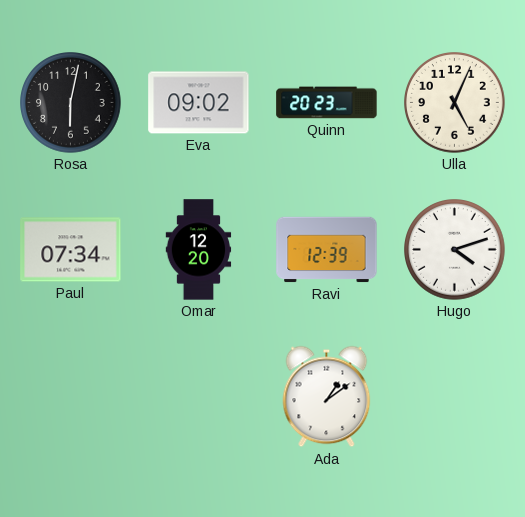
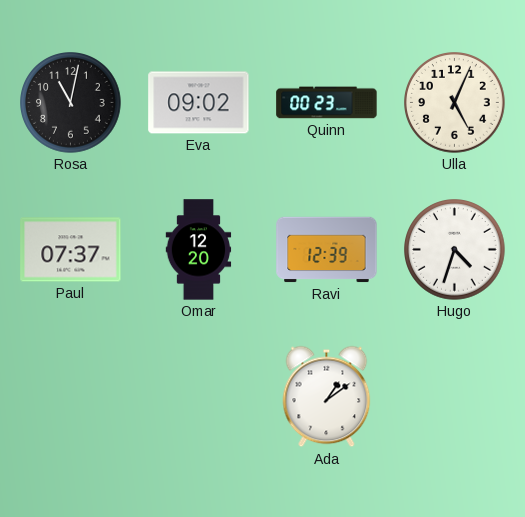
Rosa: 6:02 -> 11:02
Quinn: 20:23 -> 00:23
Paul: 07:34 -> 07:37
Hugo: 4:12 -> 4:33
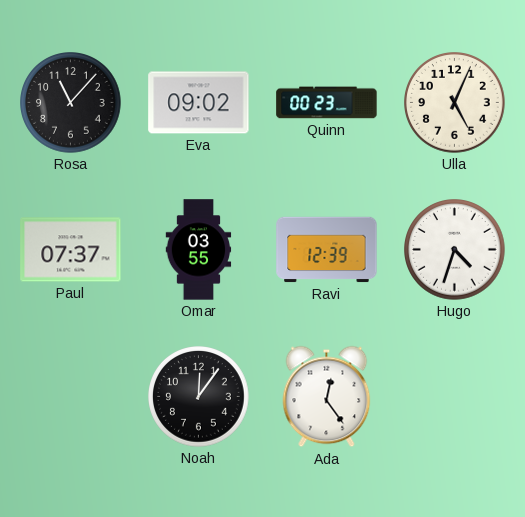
Rosa: 11:02 -> 11:07
Omar: 12:20 -> 03:55
Noah: none -> 12:06
Ada: 1:09 -> 12:24
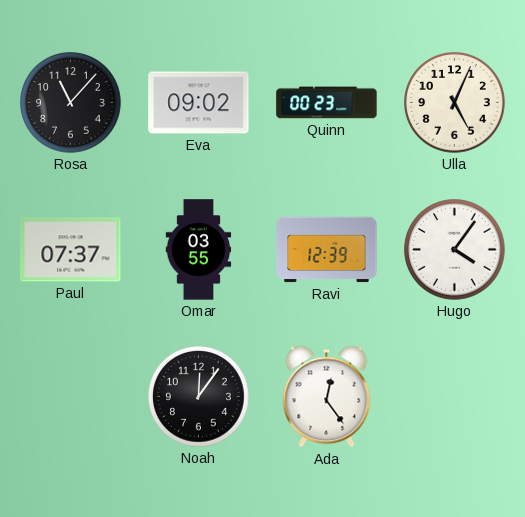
Hugo: 4:33 -> 4:06
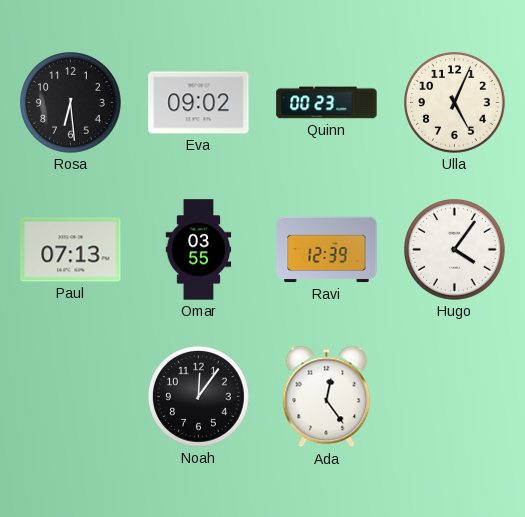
Rosa: 11:07 -> 6:29
Paul: 07:37 -> 07:13
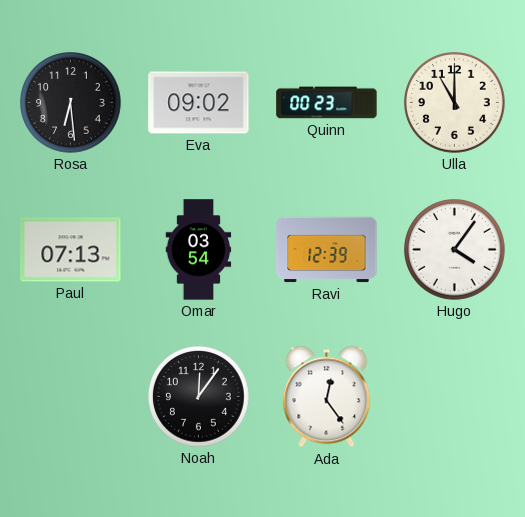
Ulla: 5:04 -> 11:00
Omar: 03:55 -> 03:54
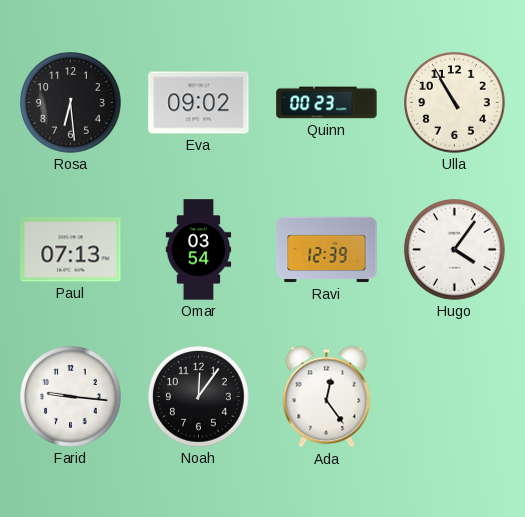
Ulla: 11:00 -> 10:55
Farid: none -> 9:16
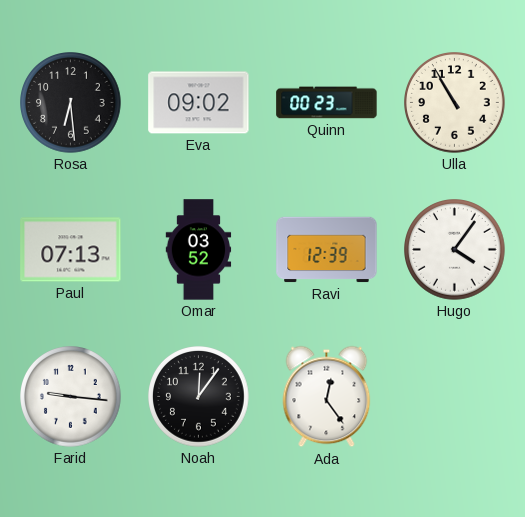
Omar: 03:54 -> 03:52
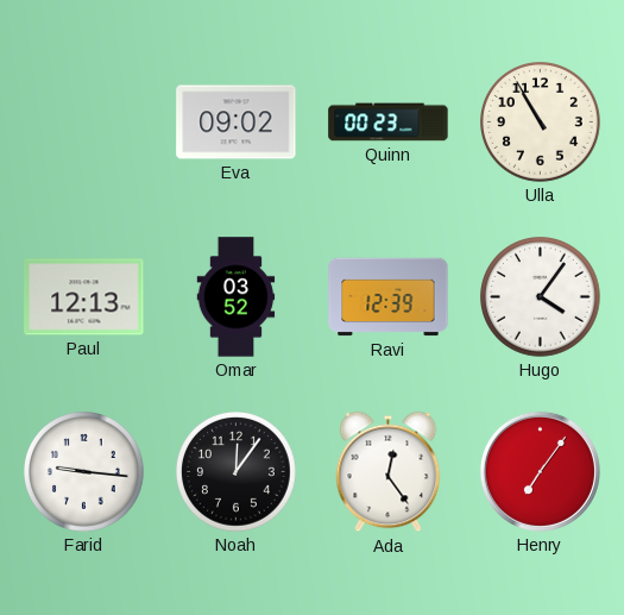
Rosa: 6:29 -> none
Paul: 07:13 -> 12:13
Henry: none -> 7:06
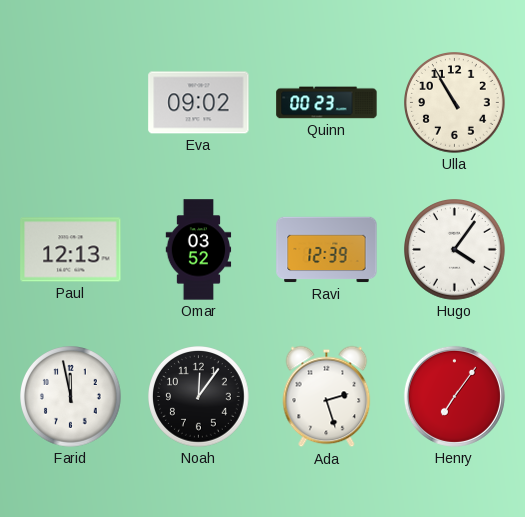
Farid: 9:16 -> 11:58
Ada: 12:24 -> 2:27
